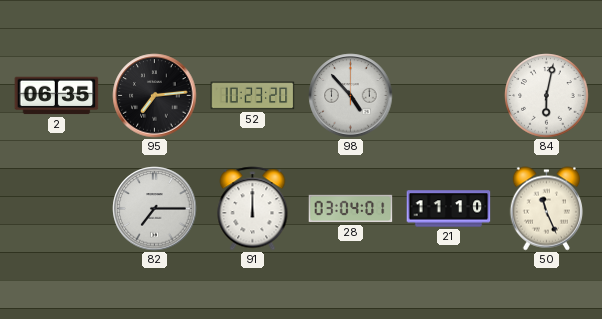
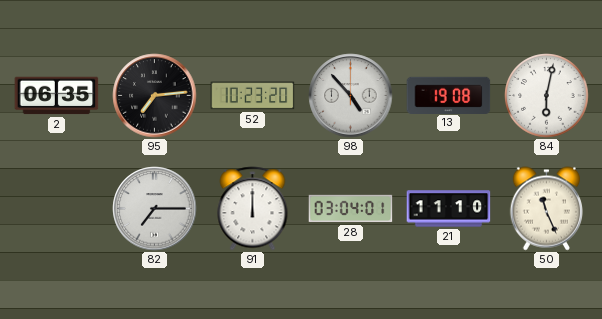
13: none -> 19:08
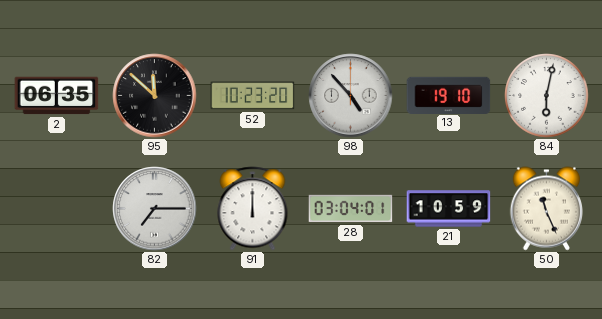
95: 7:14 -> 11:52
13: 19:08 -> 19:10
21: 11:10 -> 10:59
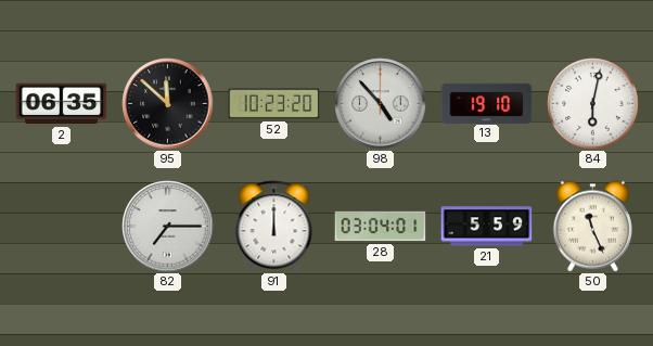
21: 10:59 -> 5:59
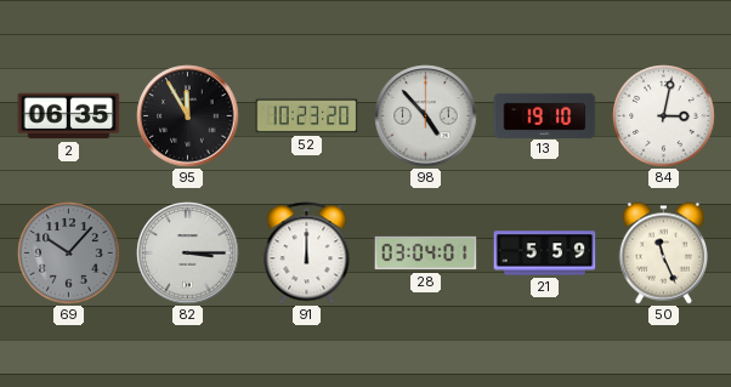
95: 11:52 -> 11:55
84: 6:02 -> 3:02
69: none -> 10:07
82: 7:15 -> 3:15
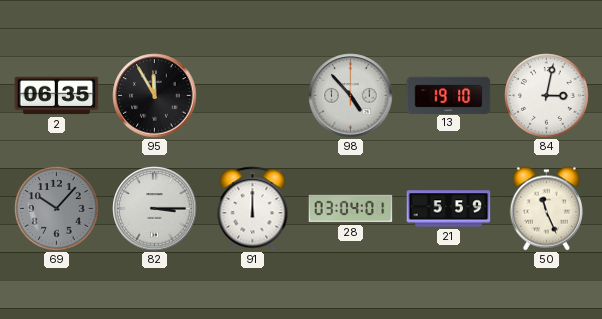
52: 10:23 -> none
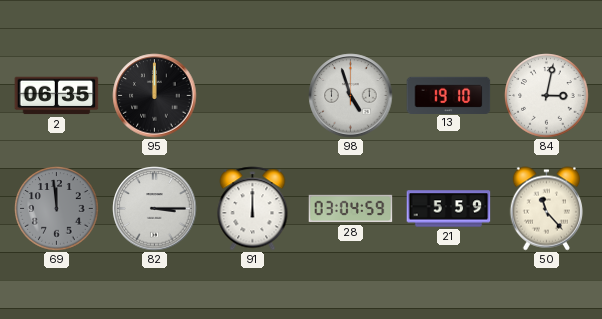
95: 11:55 -> 12:00
98: 4:53 -> 4:57
69: 10:07 -> 11:59
28: 03:04:01 -> 03:04:59
50: 11:26 -> 11:23
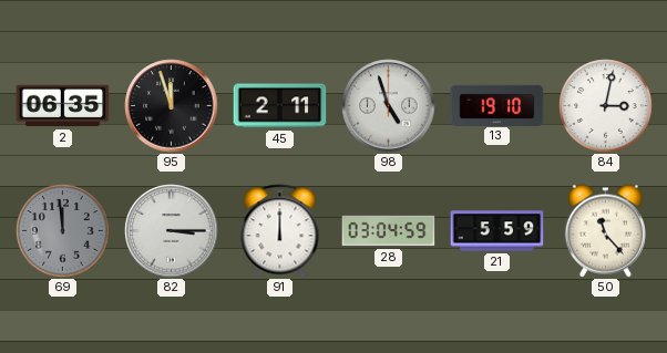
95: 12:00 -> 11:57
45: none -> 2:11
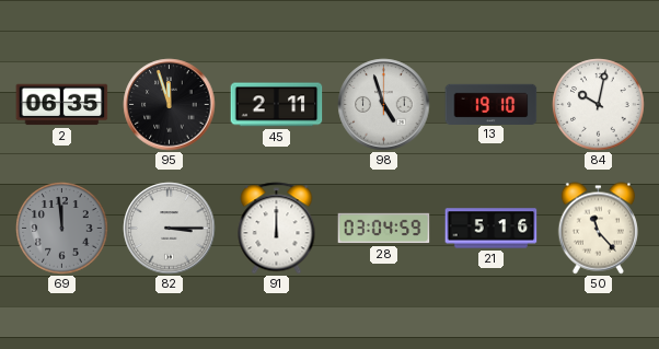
84: 3:02 -> 10:02
21: 5:59 -> 5:16
